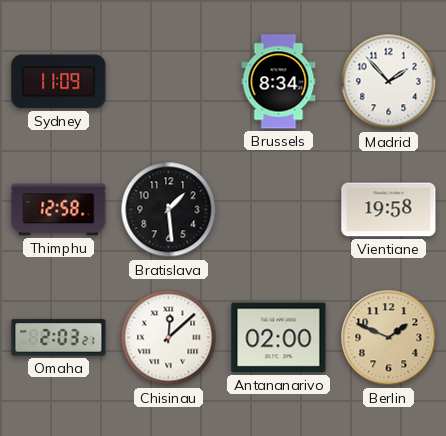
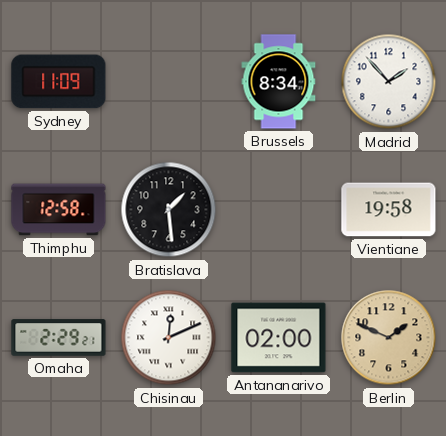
Omaha: 2:03 -> 2:29
Chisinau: 12:08 -> 12:11
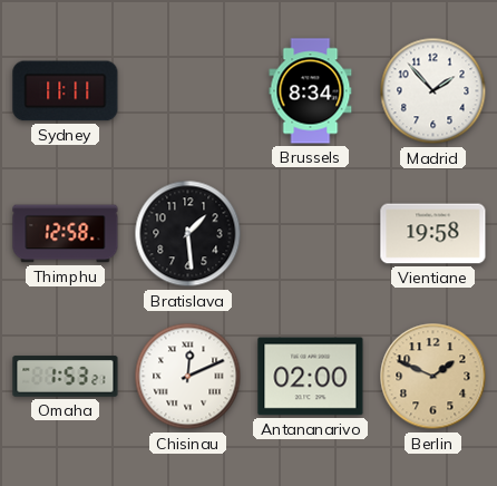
Sydney: 11:09 -> 11:11
Omaha: 2:29 -> 1:53
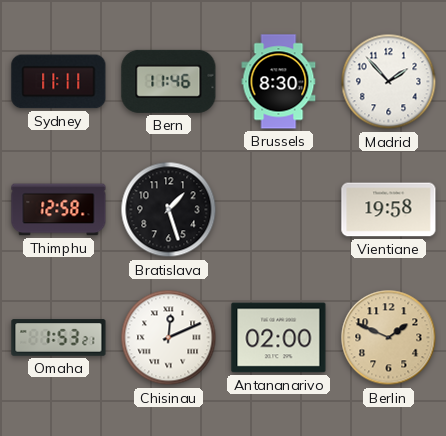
Bern: none -> 11:46
Brussels: 8:34 -> 8:30
Bratislava: 1:29 -> 1:27
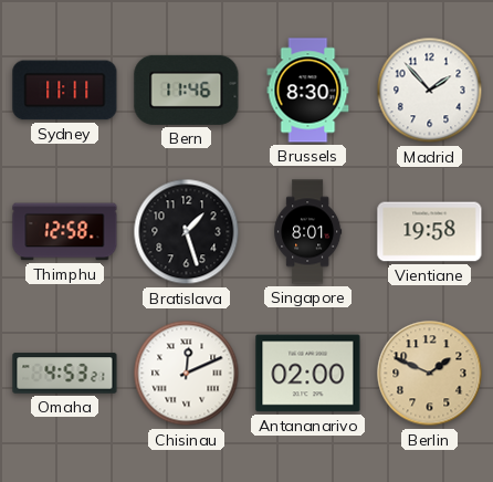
Singapore: none -> 8:01
Omaha: 1:53 -> 4:53
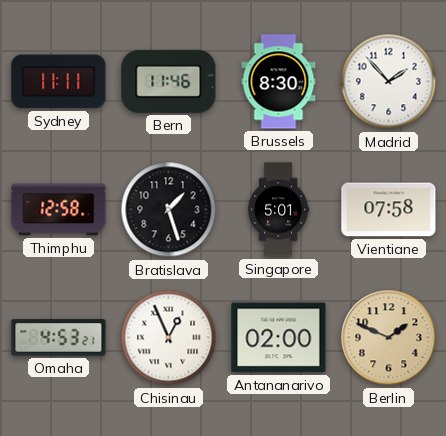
Singapore: 8:01 -> 5:01
Vientiane: 19:58 -> 07:58
Chisinau: 12:11 -> 12:56
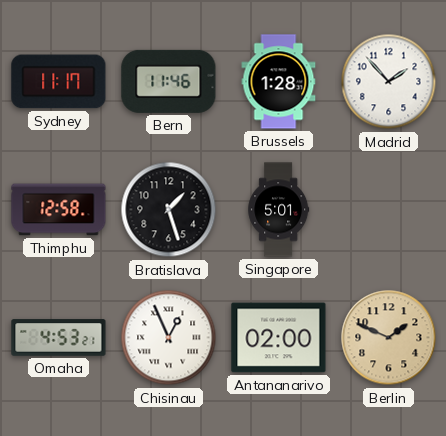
Sydney: 11:11 -> 11:17
Brussels: 8:30 -> 1:28
Vientiane: 07:58 -> none
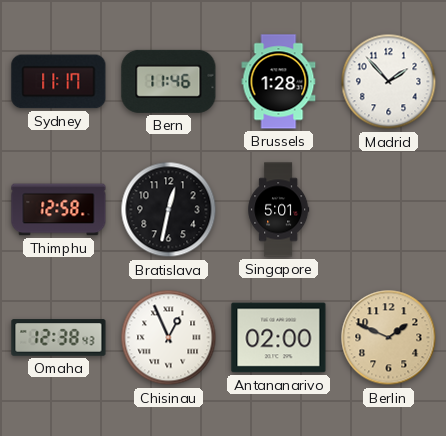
Bratislava: 1:27 -> 12:32
Omaha: 4:53 -> 12:38
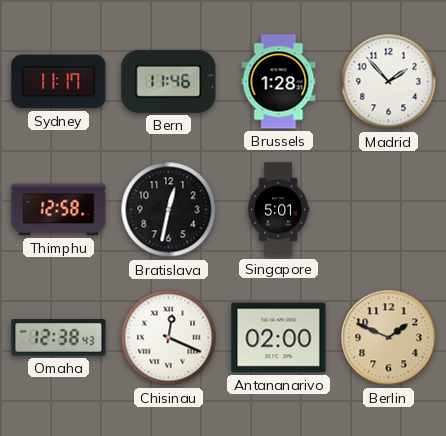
Chisinau: 12:56 -> 12:19
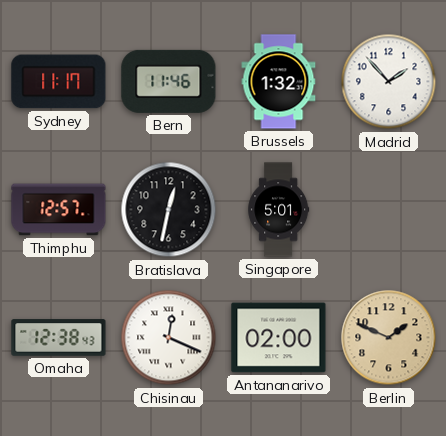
Brussels: 1:28 -> 1:32
Thimphu: 12:58 -> 12:57
